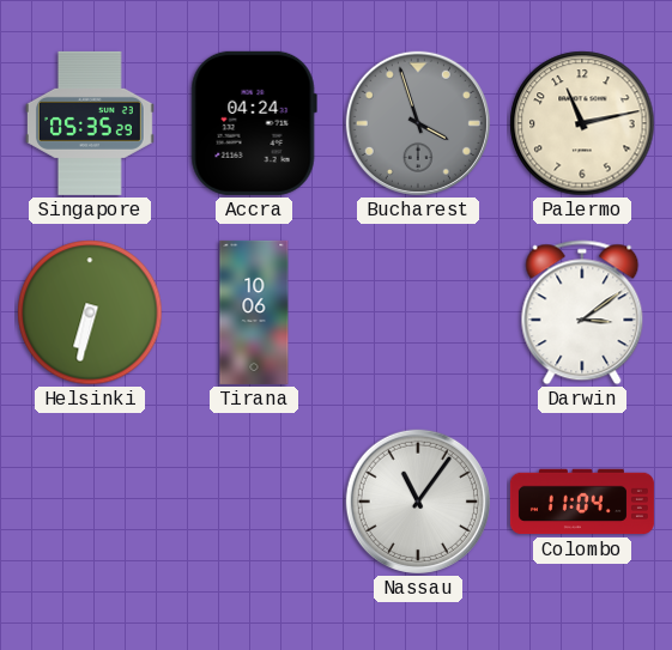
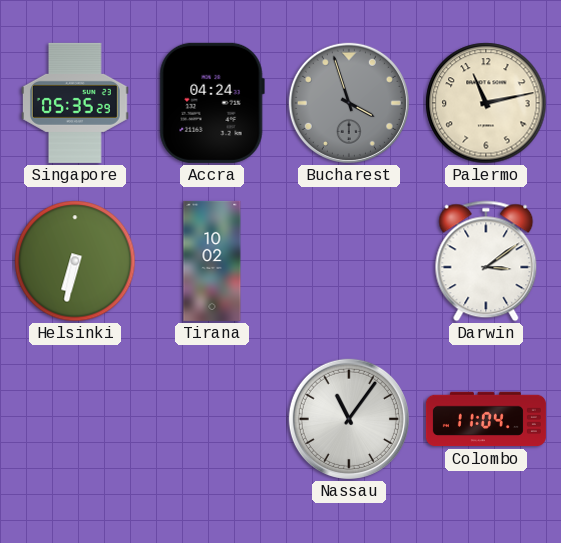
Tirana: 10:06 -> 10:02
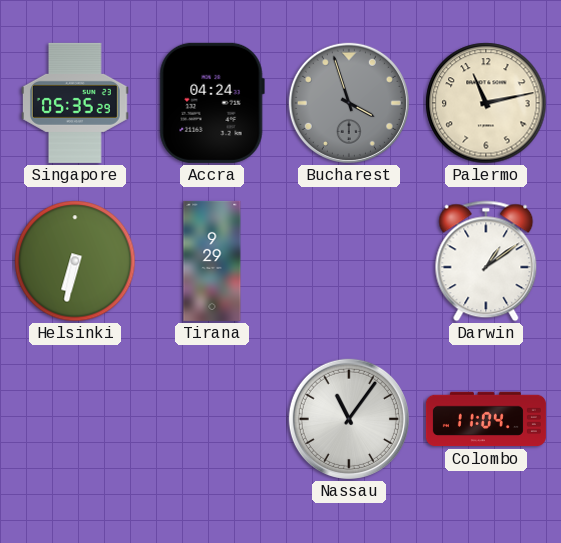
Tirana: 10:02 -> 9:29
Darwin: 3:09 -> 1:09
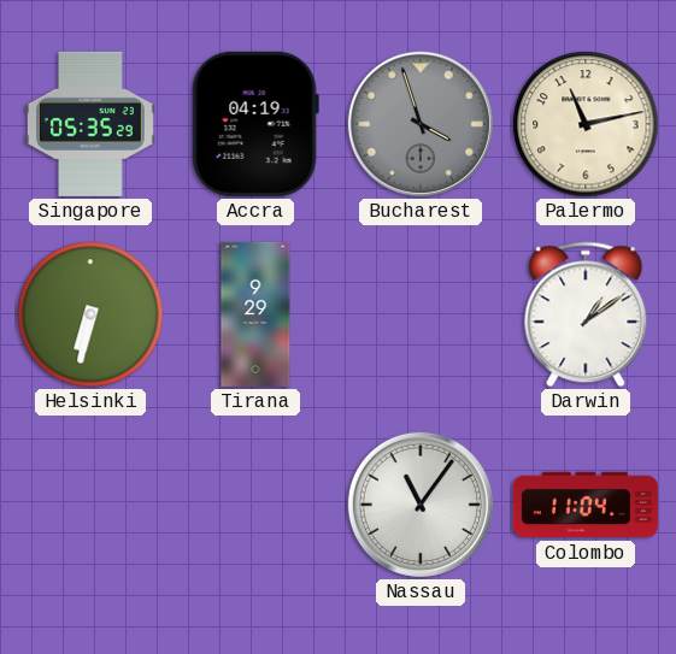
Accra: 04:24 -> 04:19
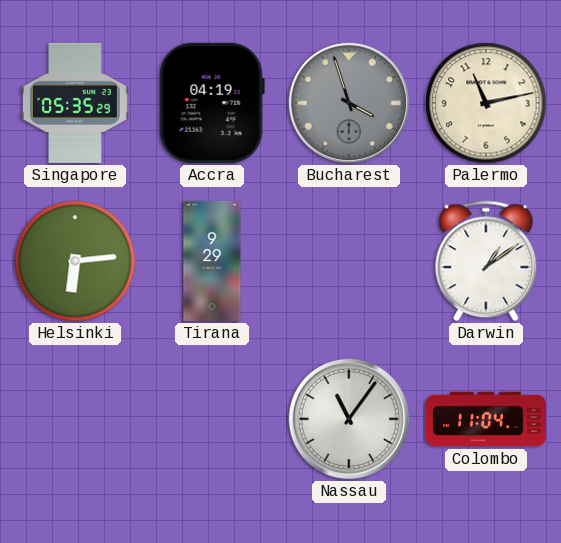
Helsinki: 6:32 -> 6:14
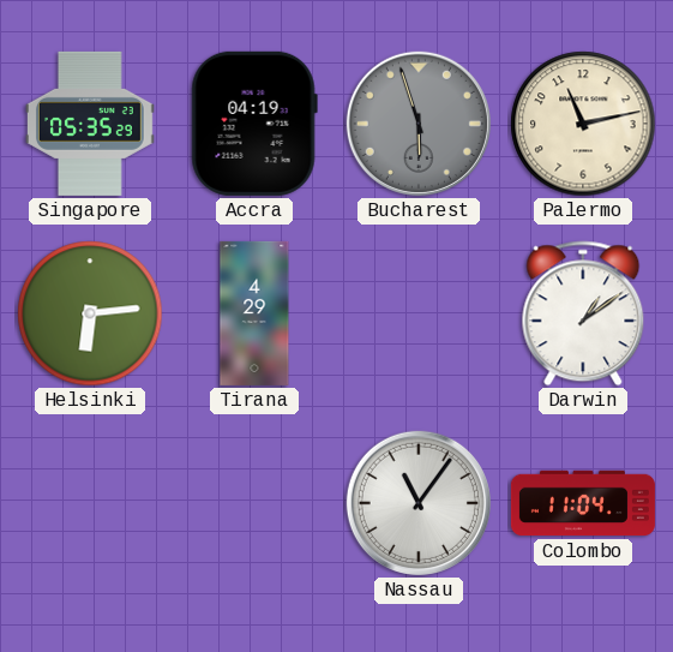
Bucharest: 3:57 -> 5:57
Tirana: 9:29 -> 4:29
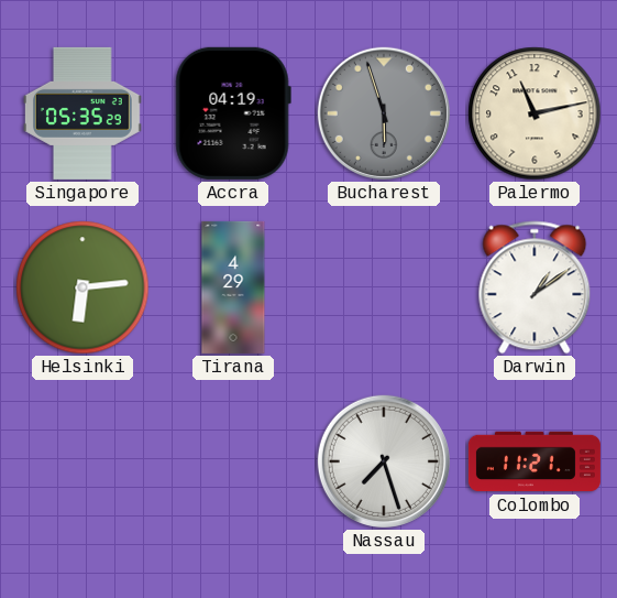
Nassau: 11:06 -> 7:27
Colombo: 11:04 -> 11:21
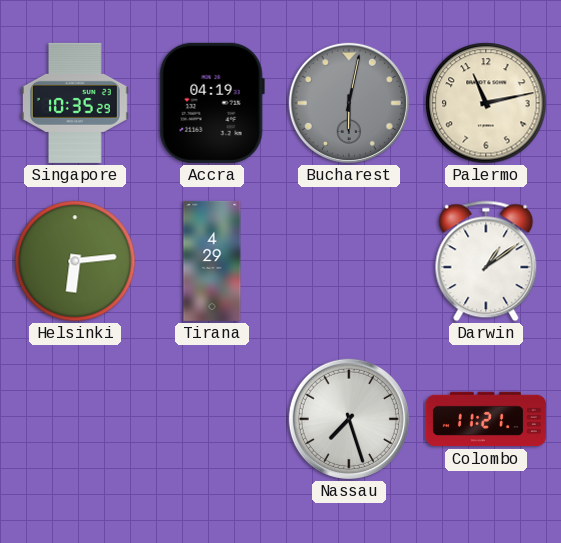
Singapore: 05:35 -> 10:35
Bucharest: 5:57 -> 6:02
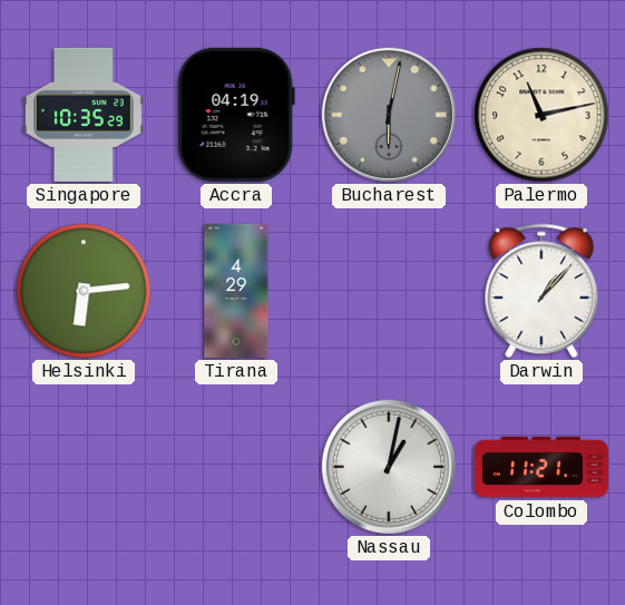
Darwin: 1:09 -> 1:07
Nassau: 7:27 -> 1:02
